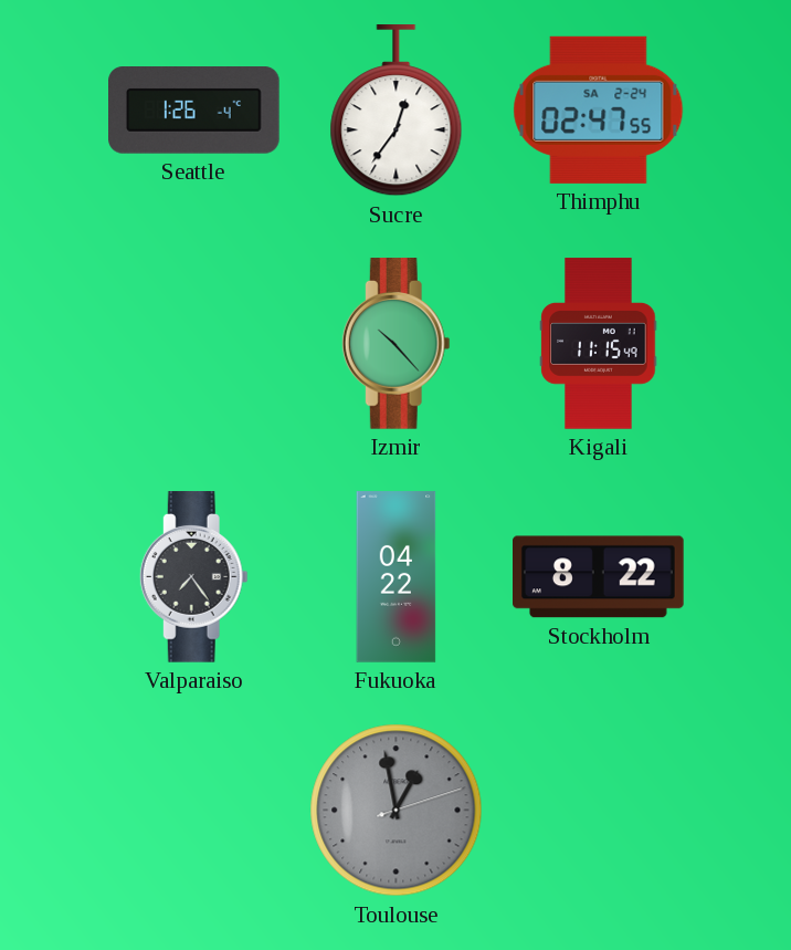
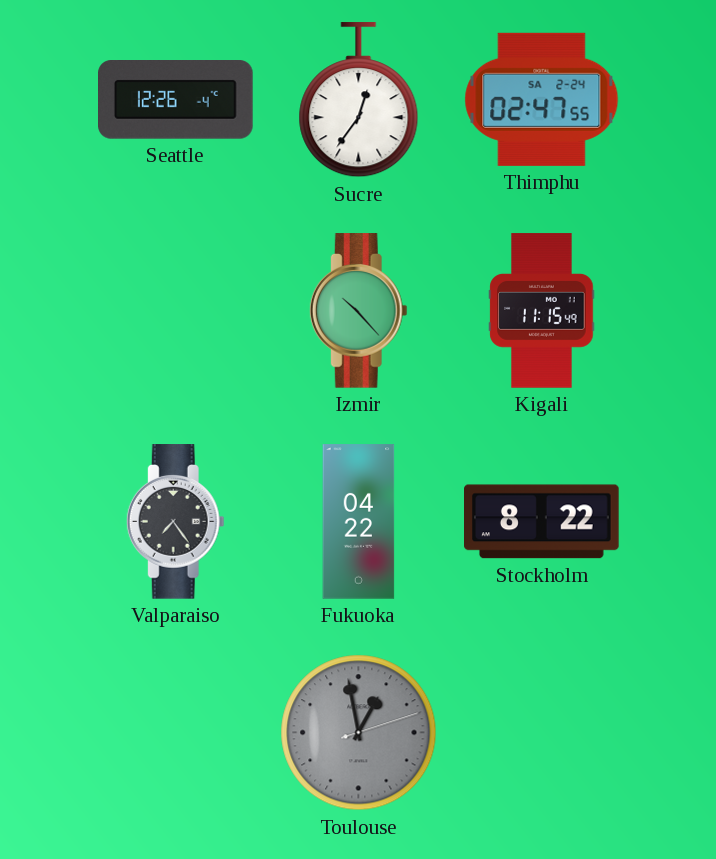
Seattle: 1:26 -> 12:26
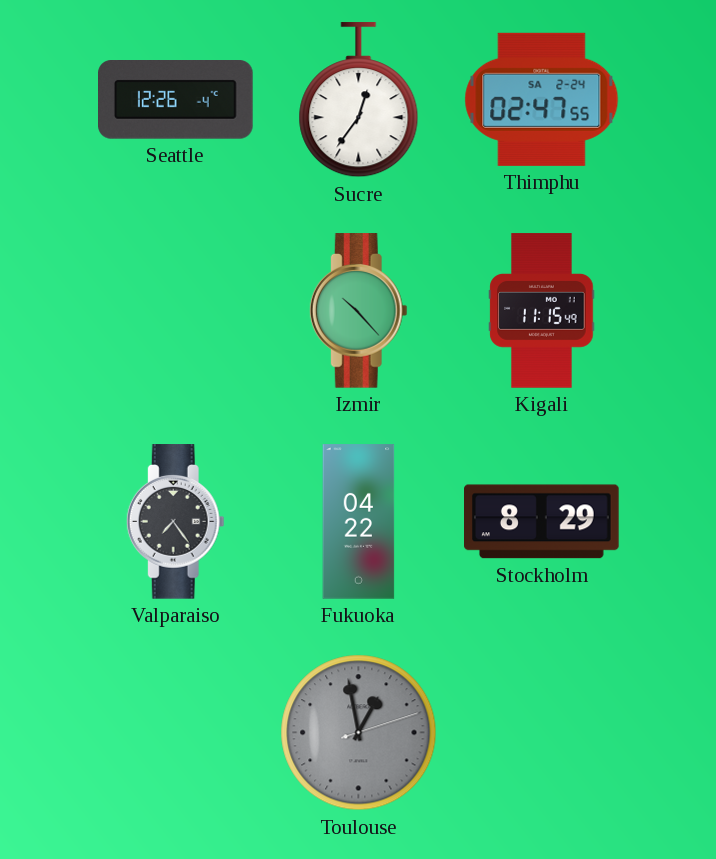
Stockholm: 8:22 -> 8:29
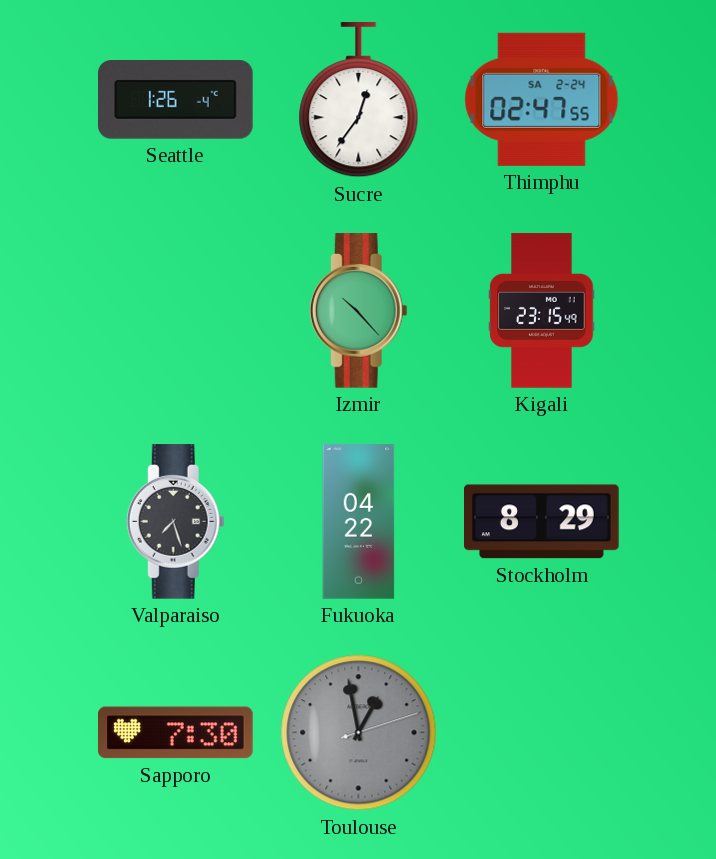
Seattle: 12:26 -> 1:26
Kigali: 11:15 -> 23:15
Valparaiso: 7:24 -> 7:27
Sapporo: none -> 7:30
